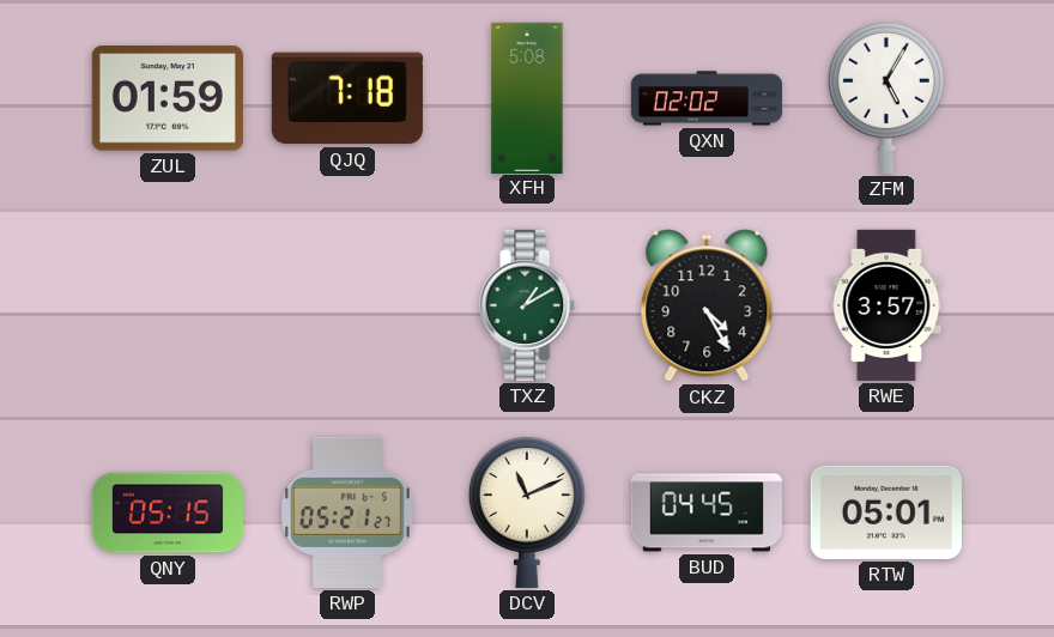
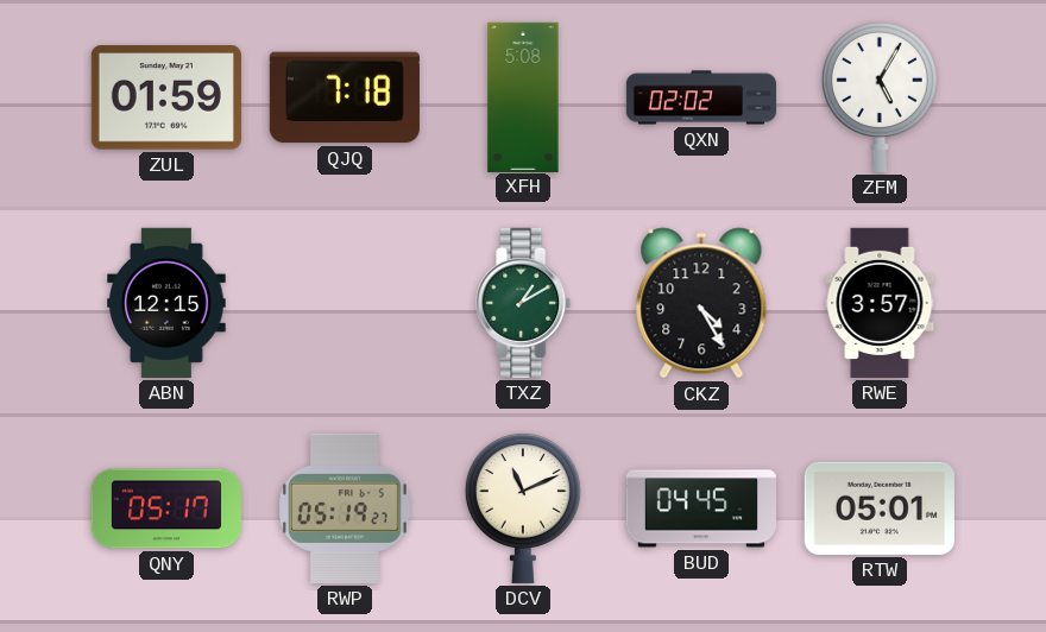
ABN: none -> 12:15
QNY: 05:15 -> 05:17
RWP: 05:21 -> 05:19
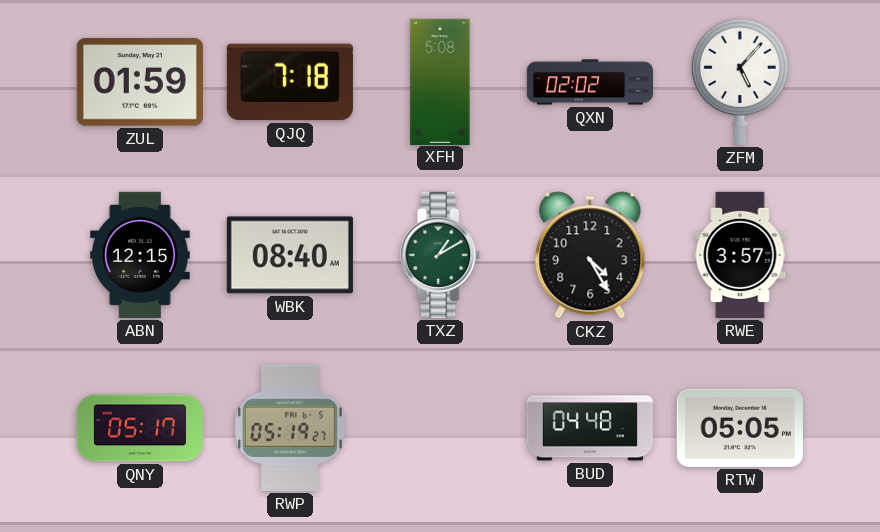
ZFM: 5:05 -> 5:07
WBK: none -> 08:40
DCV: 11:11 -> none
BUD: 04:45 -> 04:48
RTW: 05:01 -> 05:05
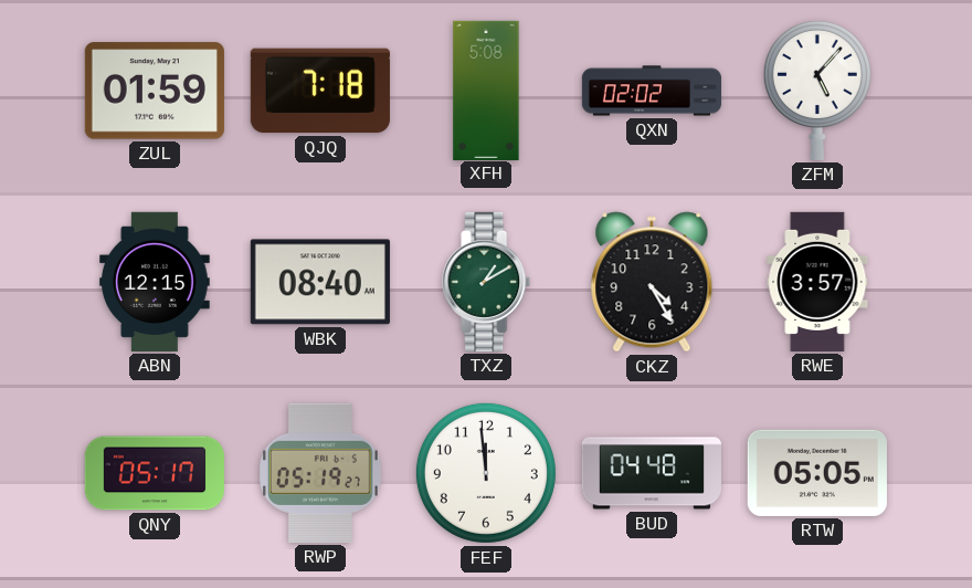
FEF: none -> 11:59
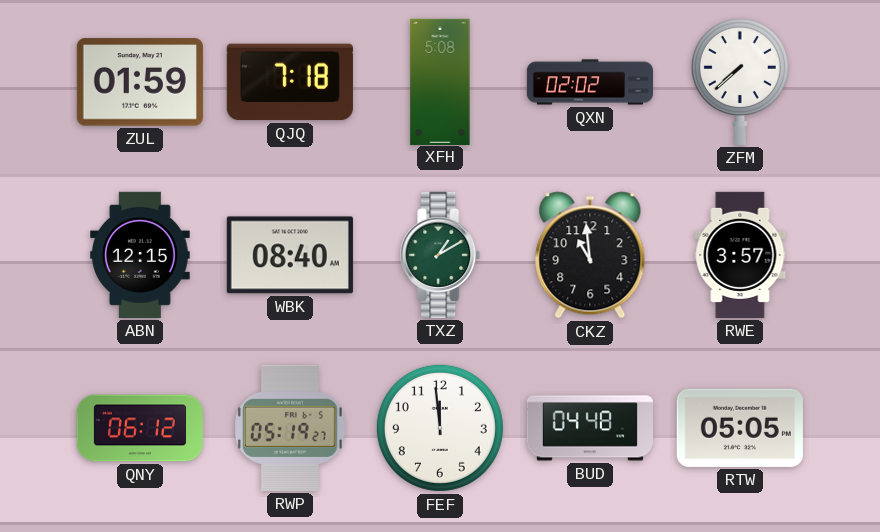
ZFM: 5:07 -> 7:38
CKZ: 4:25 -> 10:59
QNY: 05:17 -> 06:12
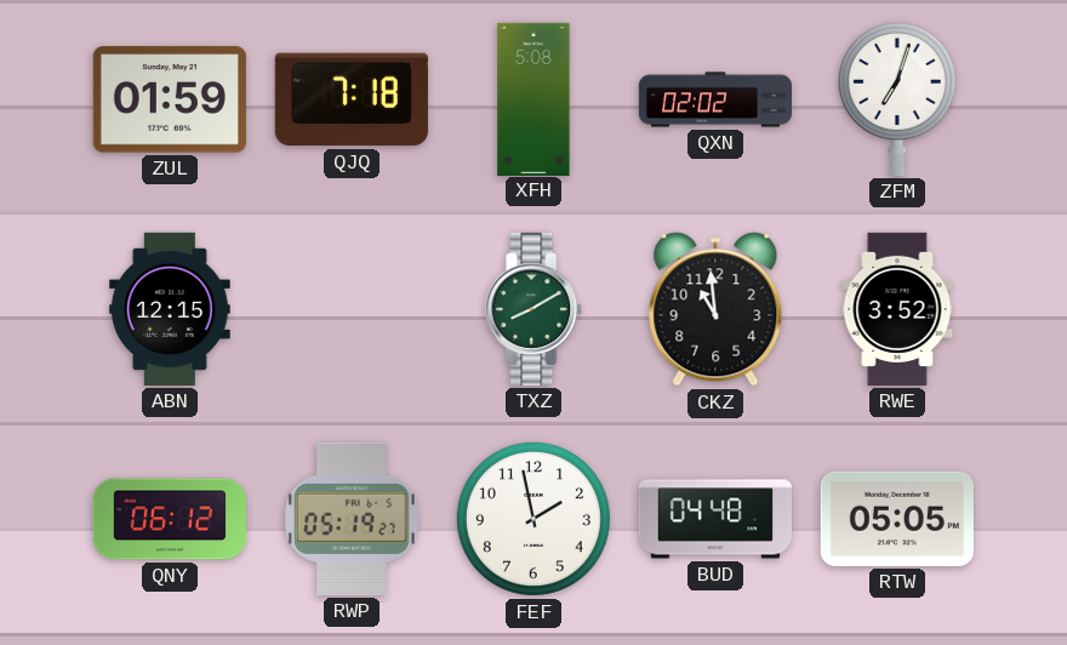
ZFM: 7:38 -> 7:03
WBK: 08:40 -> none
TXZ: 1:10 -> 8:10
RWE: 3:57 -> 3:52
FEF: 11:59 -> 1:58
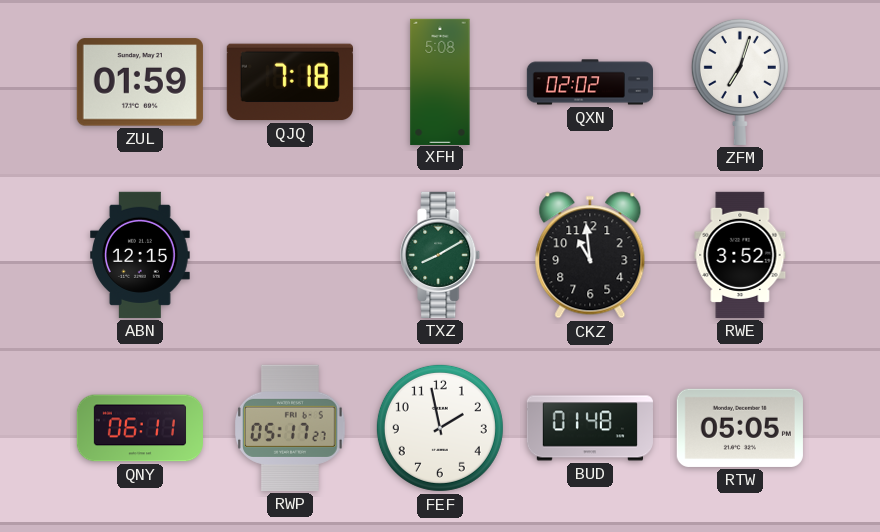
QNY: 06:12 -> 06:11
RWP: 05:19 -> 05:17
BUD: 04:48 -> 01:48
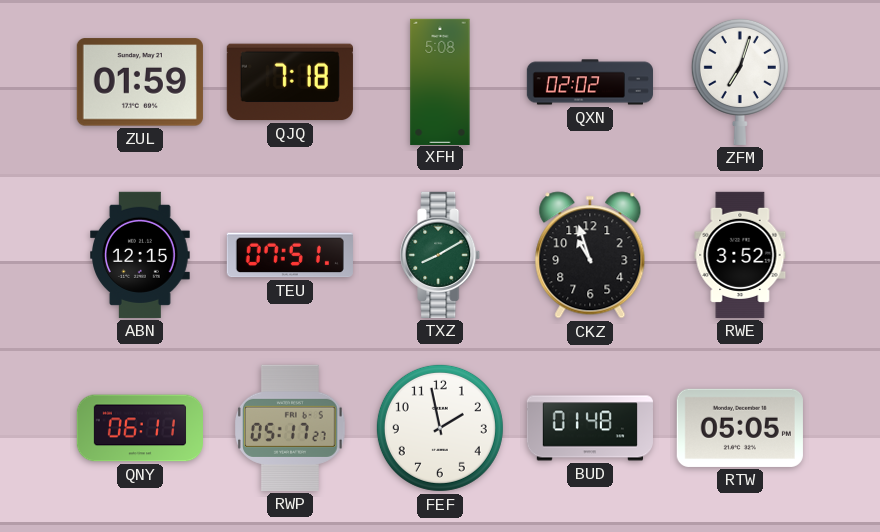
TEU: none -> 07:51
CKZ: 10:59 -> 10:57
